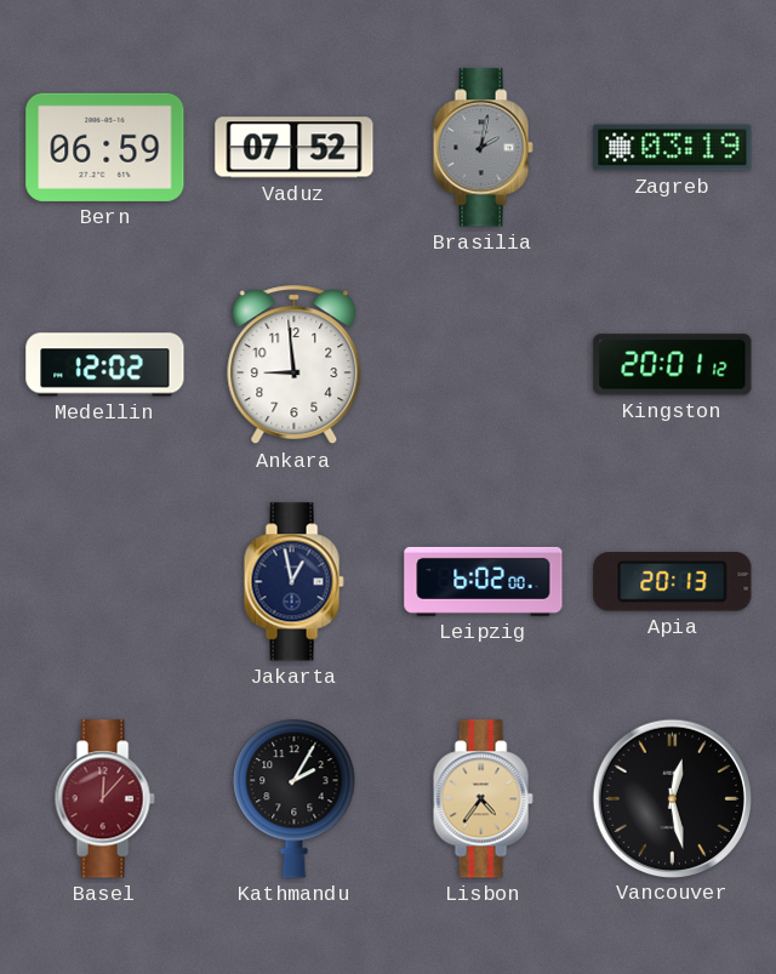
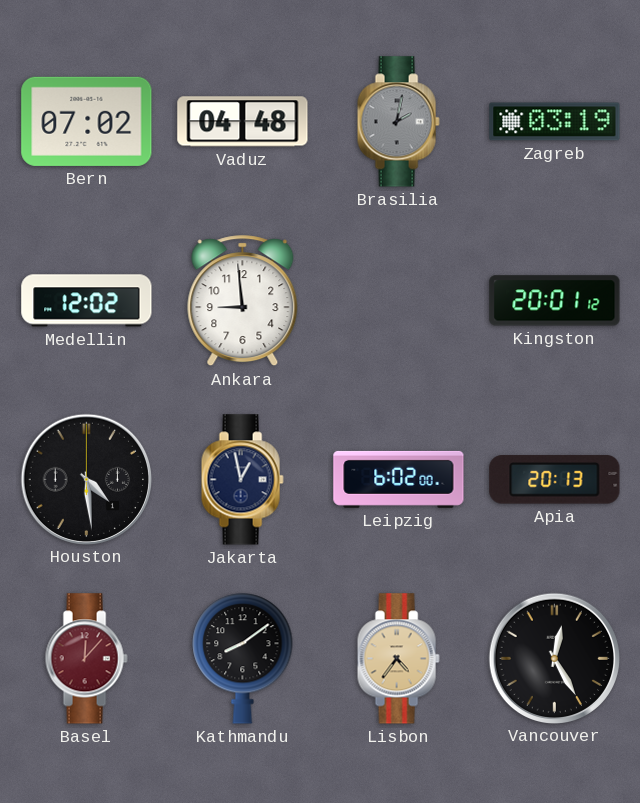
Bern: 06:59 -> 07:02
Vaduz: 07:52 -> 04:48
Houston: none -> 4:29
Kathmandu: 2:05 -> 8:09
Vancouver: 12:28 -> 12:25
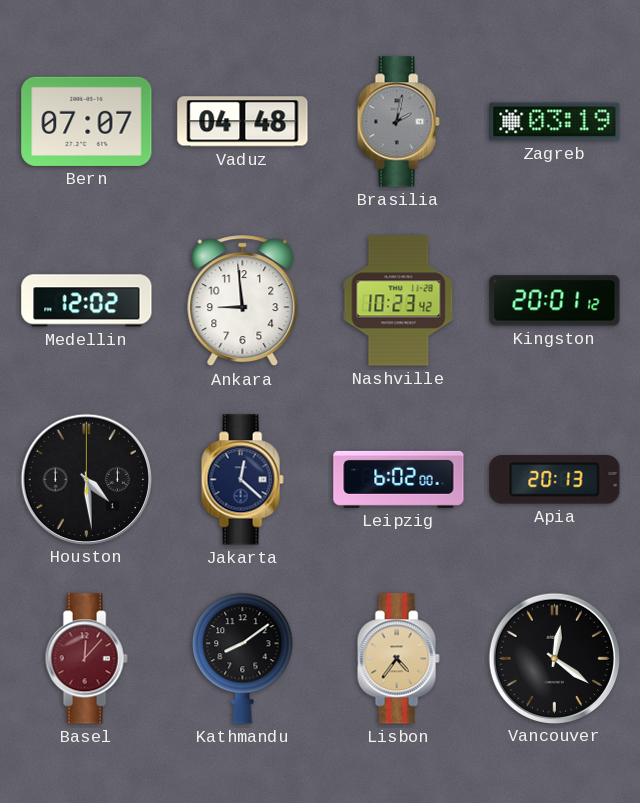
Bern: 07:02 -> 07:07
Nashville: none -> 10:23
Jakarta: 12:58 -> 12:22
Vancouver: 12:25 -> 12:21
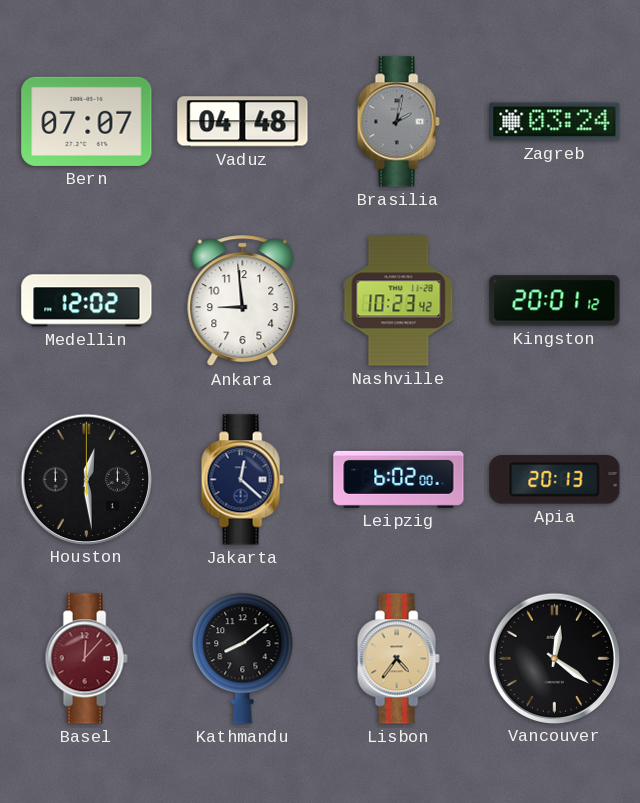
Zagreb: 03:19 -> 03:24
Houston: 4:29 -> 12:29
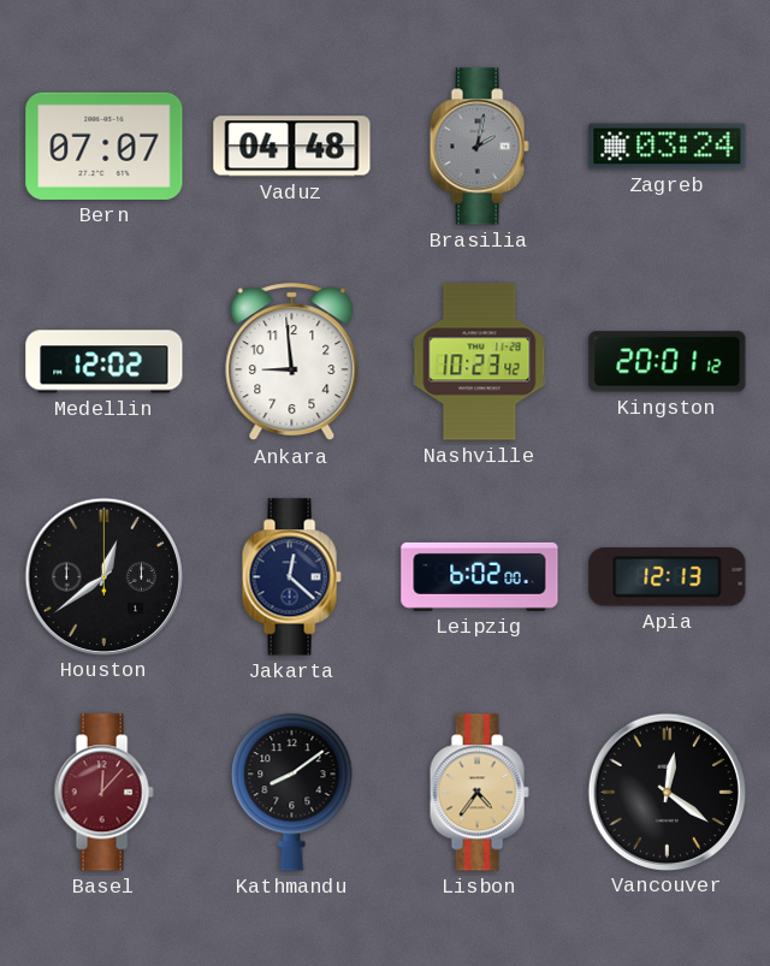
Houston: 12:29 -> 12:39
Apia: 20:13 -> 12:13
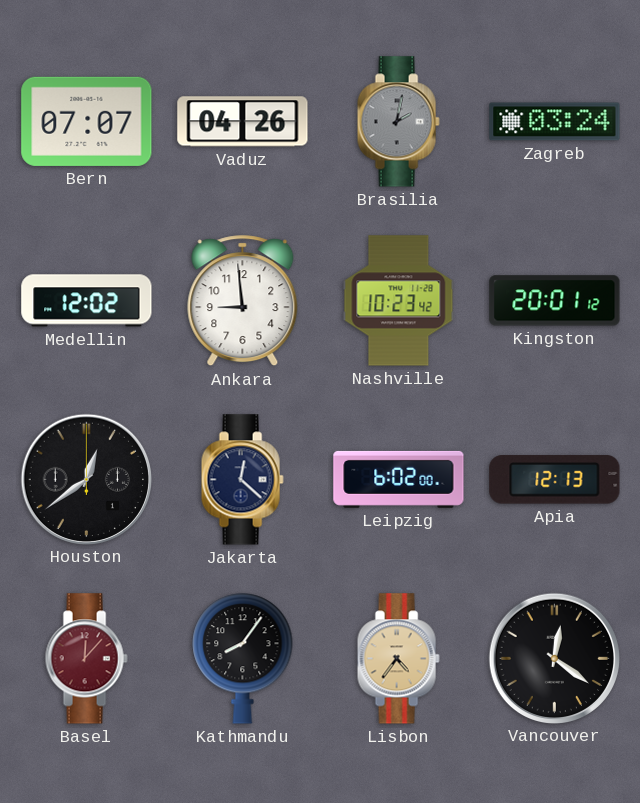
Vaduz: 04:48 -> 04:26
Kathmandu: 8:09 -> 8:06
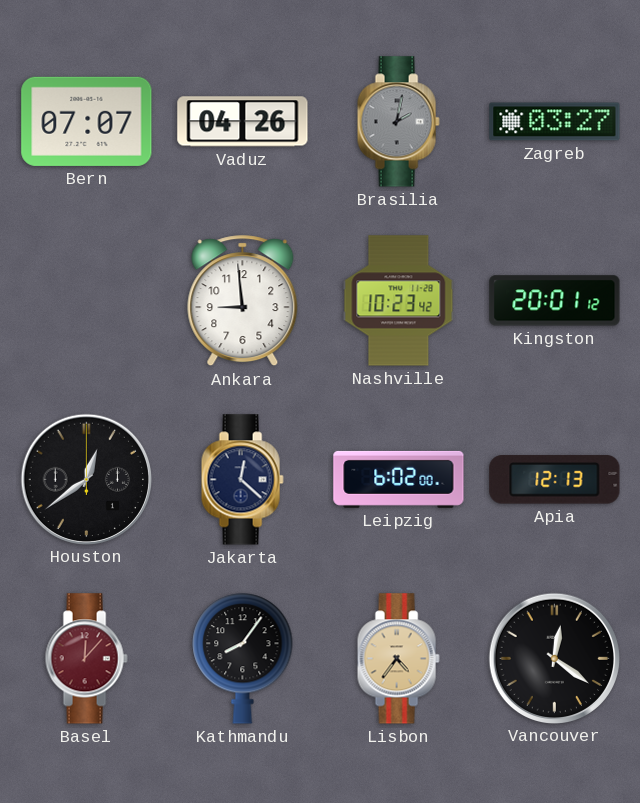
Zagreb: 03:24 -> 03:27
Medellin: 12:02 -> none
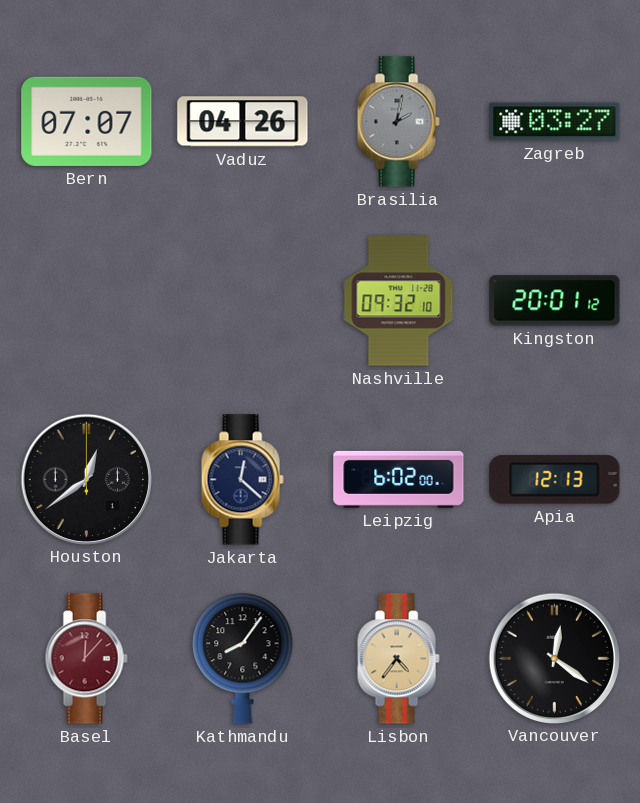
Ankara: 8:59 -> none
Nashville: 10:23 -> 09:32
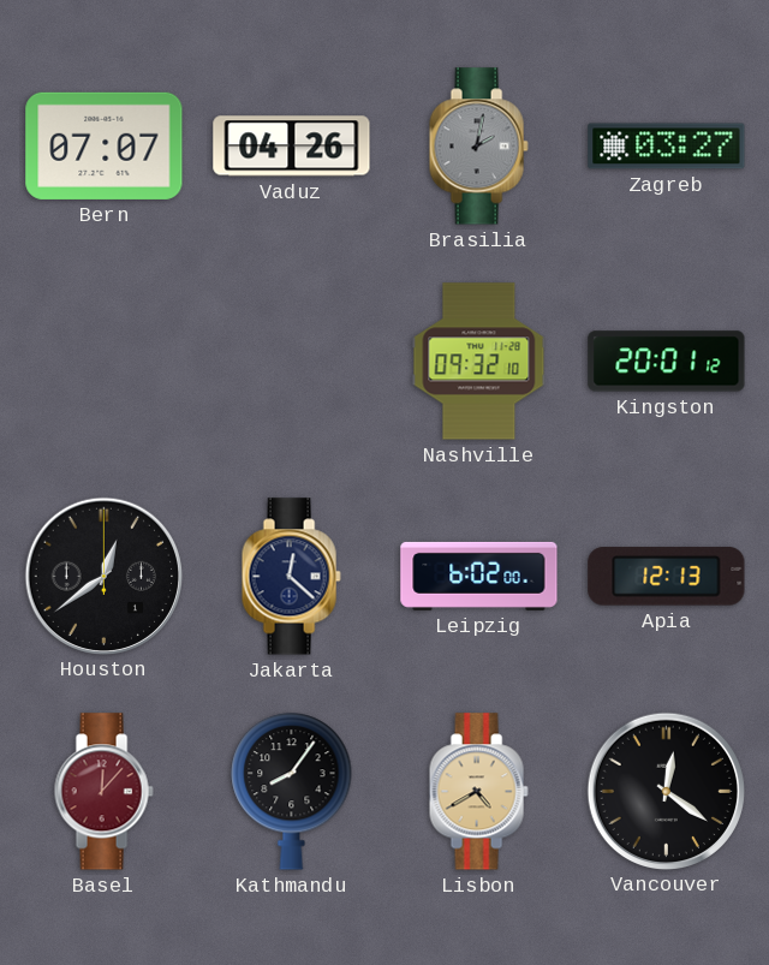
Lisbon: 4:36 -> 4:40
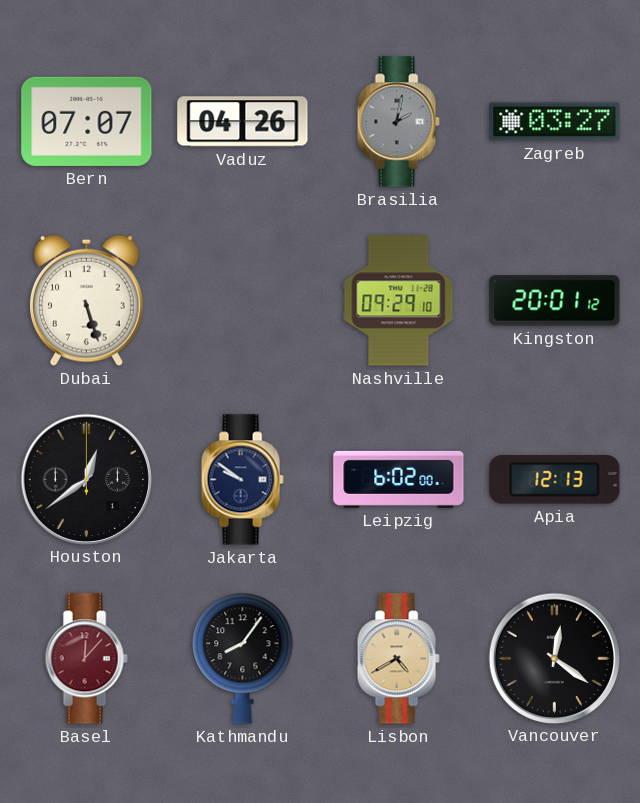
Dubai: none -> 5:27
Nashville: 09:32 -> 09:29
Jakarta: 12:22 -> 9:51
